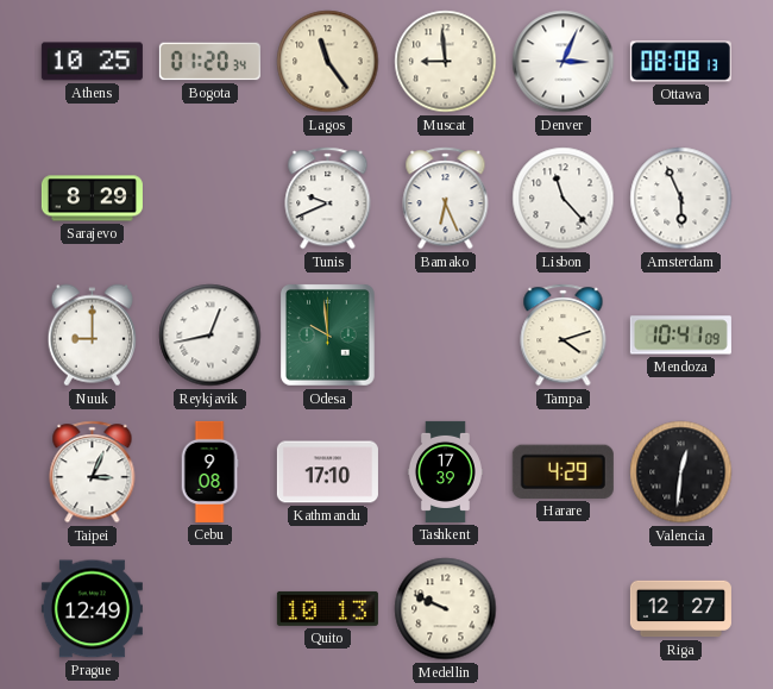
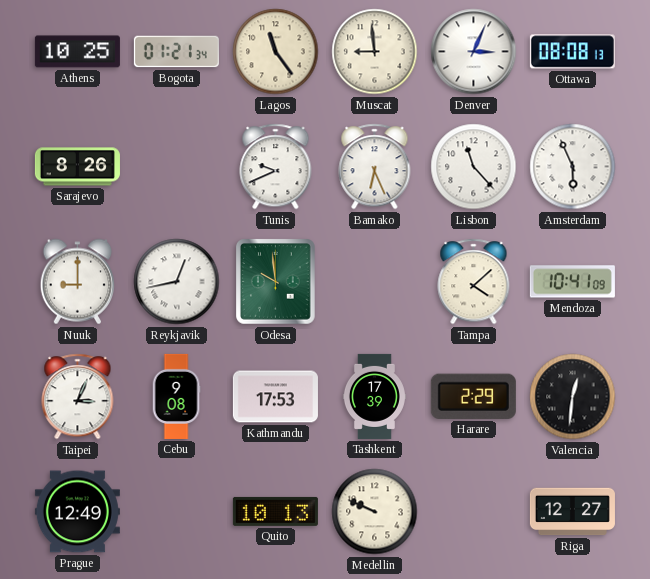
Bogota: 01:20 -> 01:21
Sarajevo: 8:29 -> 8:26
Tampa: 4:12 -> 4:08
Kathmandu: 17:10 -> 17:53
Harare: 4:29 -> 2:29
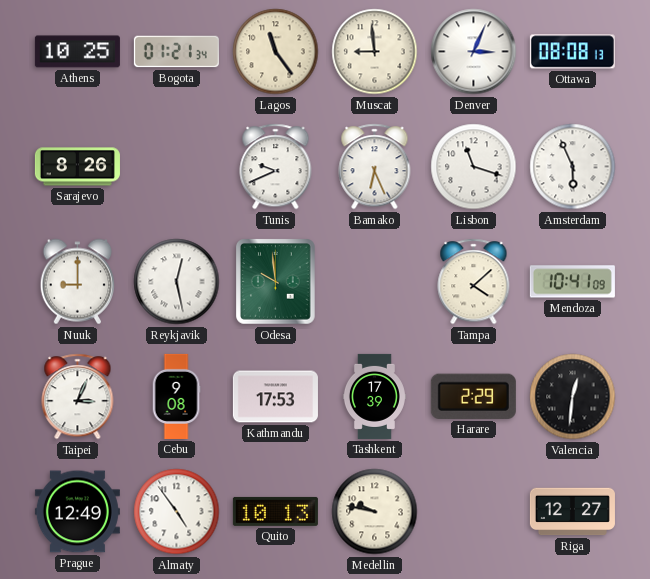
Lisbon: 11:23 -> 11:18
Reykjavik: 12:43 -> 12:28
Almaty: none -> 4:54
Medellin: 9:49 -> 9:47
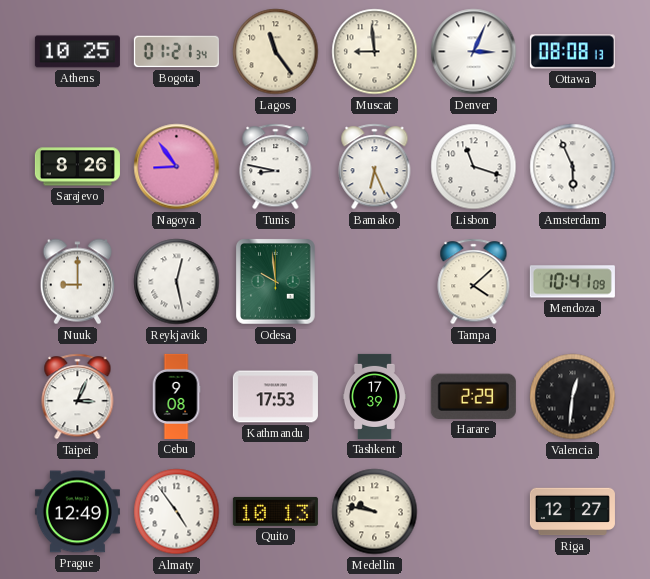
Nagoya: none -> 8:54
Tunis: 9:41 -> 8:47
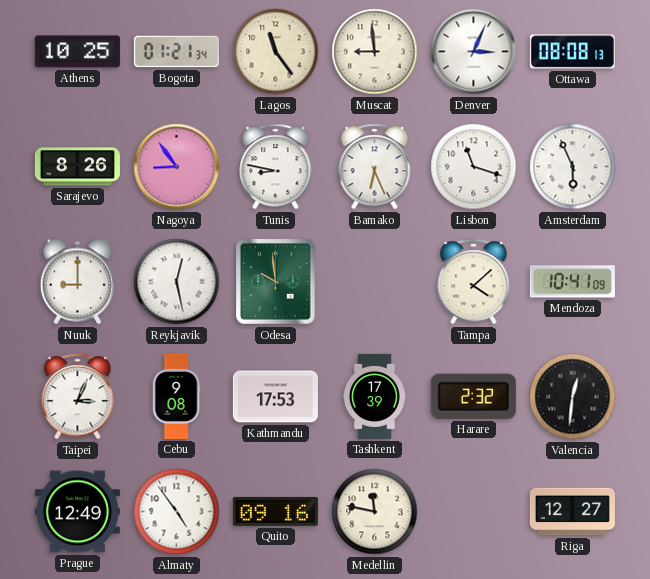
Harare: 2:29 -> 2:32
Quito: 10:13 -> 09:16
Medellin: 9:47 -> 11:47
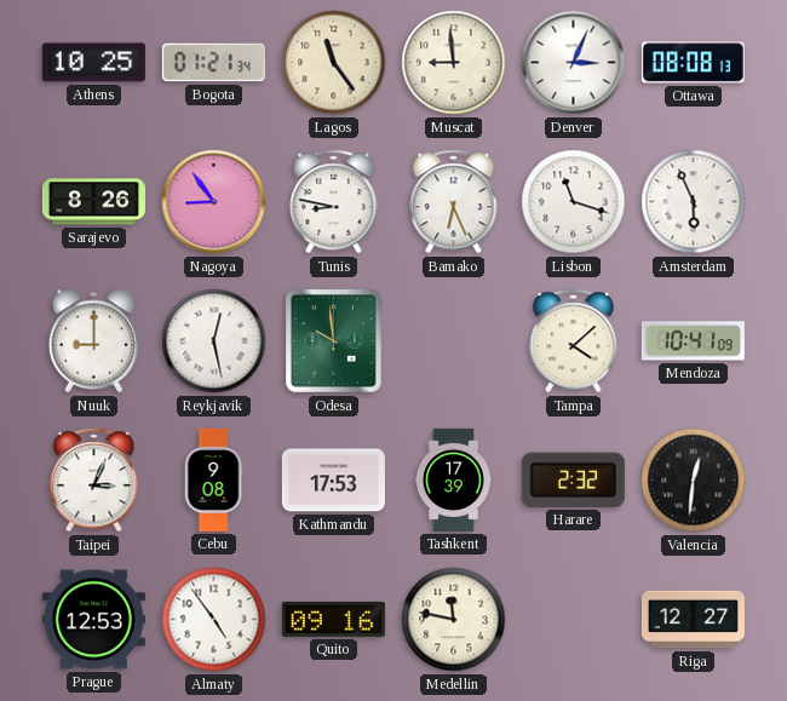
Prague: 12:49 -> 12:53
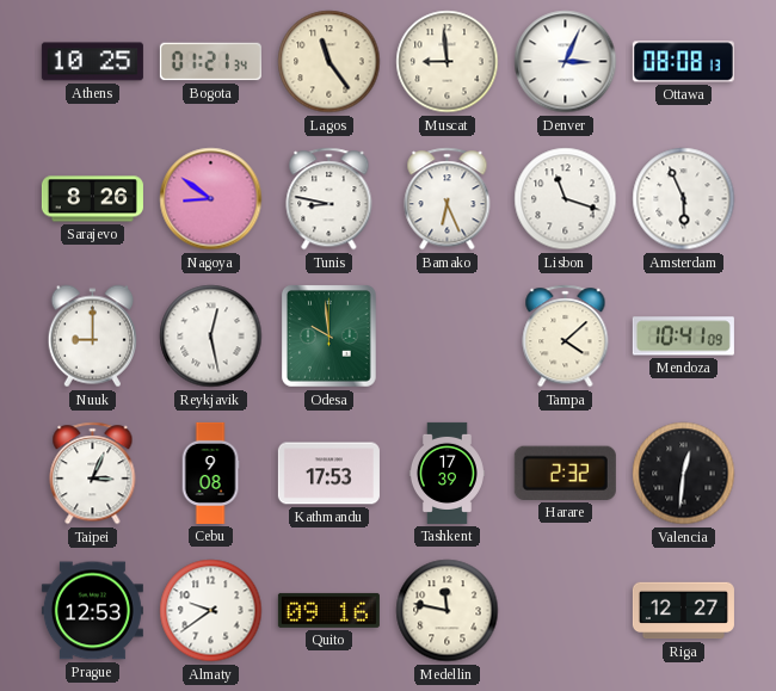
Nagoya: 8:54 -> 8:51
Almaty: 4:54 -> 9:39
